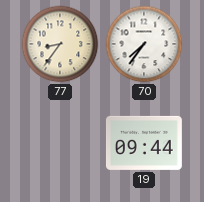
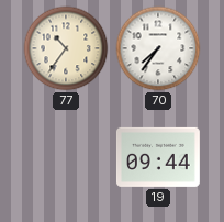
77: 8:36 -> 10:36
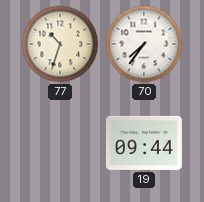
77: 10:36 -> 10:33
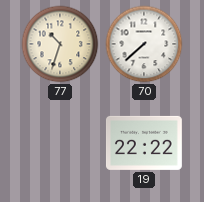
70: 7:36 -> 7:38
19: 09:44 -> 22:22
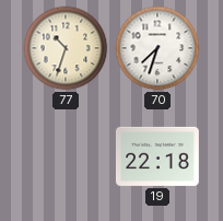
70: 7:38 -> 7:33
19: 22:22 -> 22:18
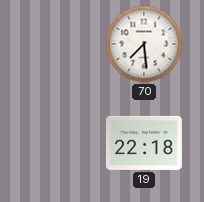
77: 10:33 -> none
70: 7:33 -> 7:29
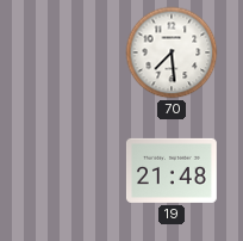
19: 22:18 -> 21:48
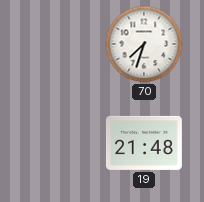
70: 7:29 -> 7:33
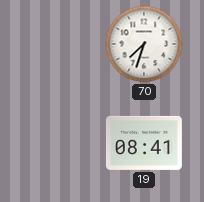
19: 21:48 -> 08:41
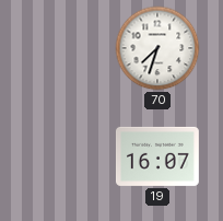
19: 08:41 -> 16:07
